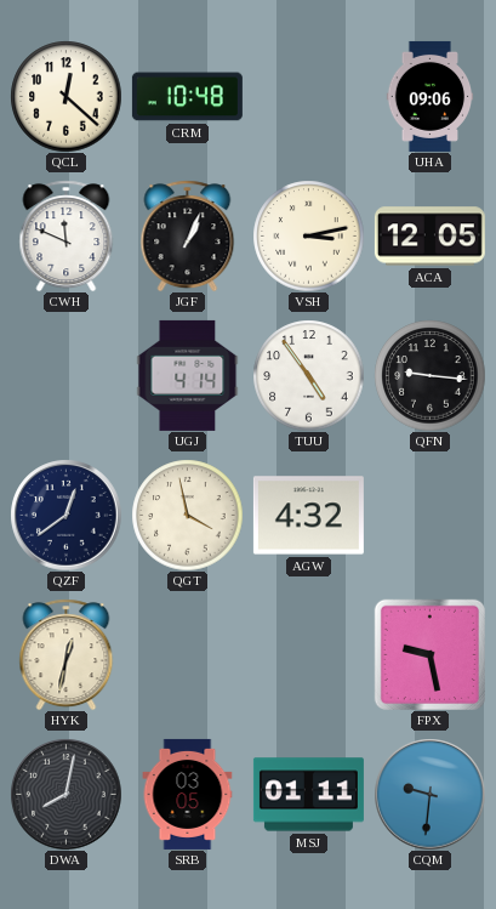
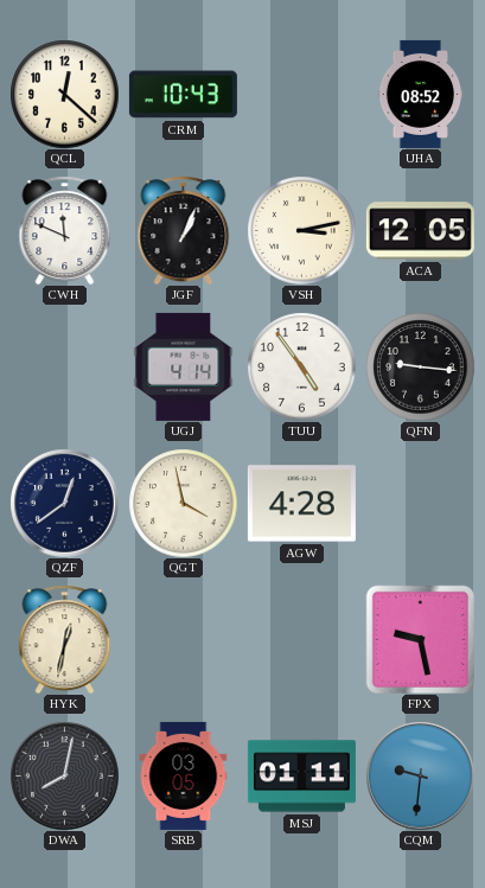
CRM: 10:48 -> 10:43
UHA: 09:06 -> 08:52
AGW: 4:32 -> 4:28
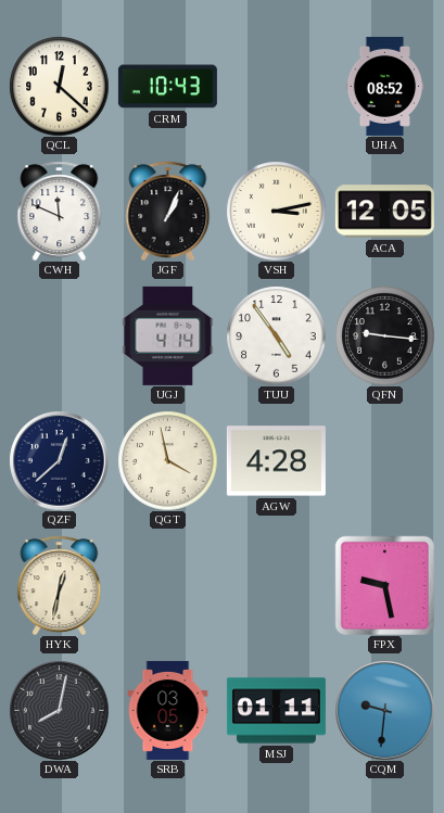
QZF: 12:39 -> 12:38
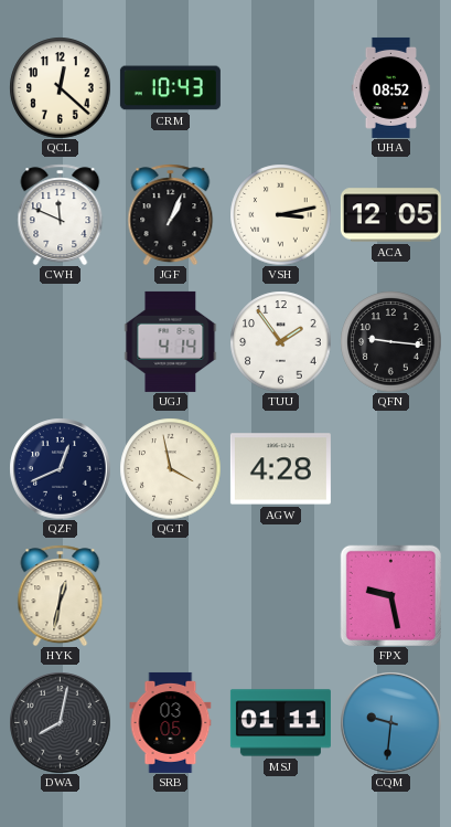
TUU: 4:54 -> 1:54
QZF: 12:38 -> 12:41
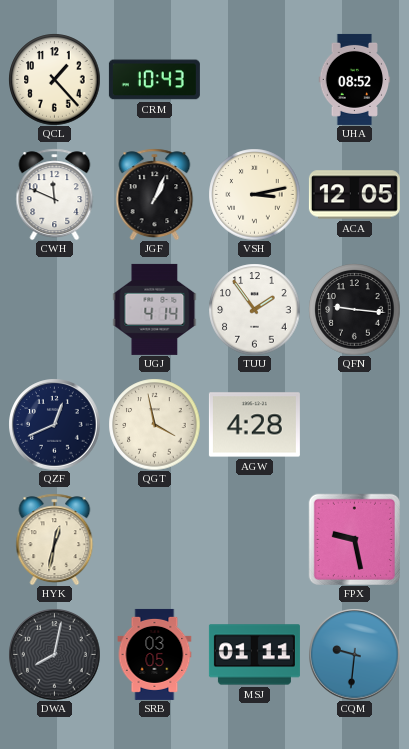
QCL: 12:22 -> 1:23
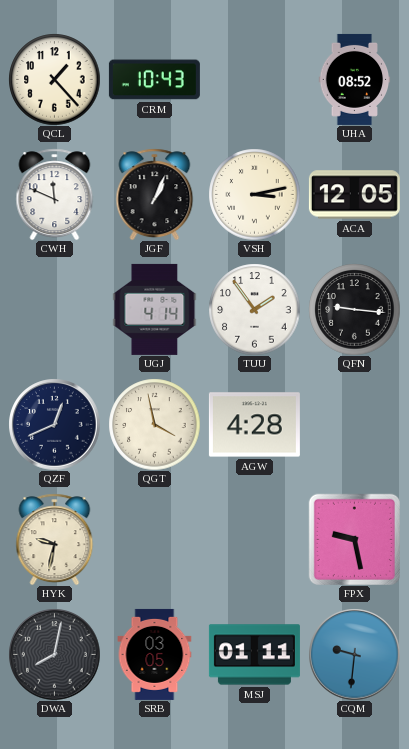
HYK: 12:32 -> 9:32
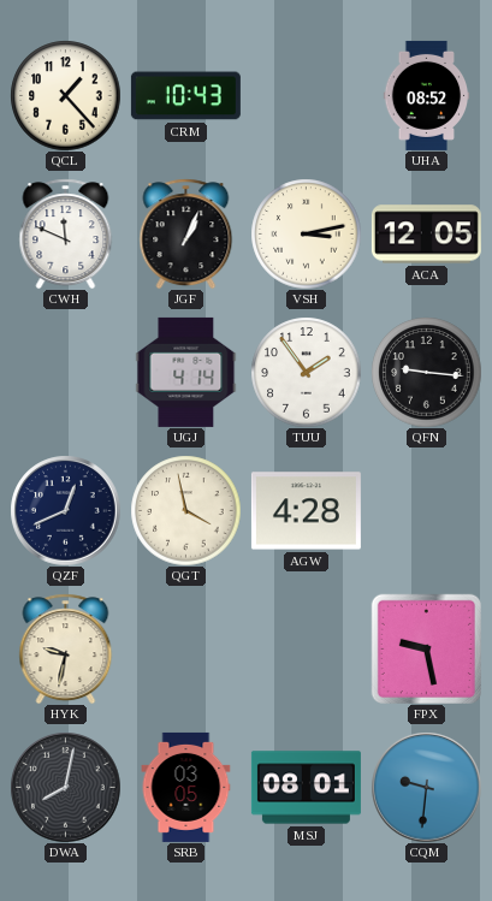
MSJ: 01:11 -> 08:01
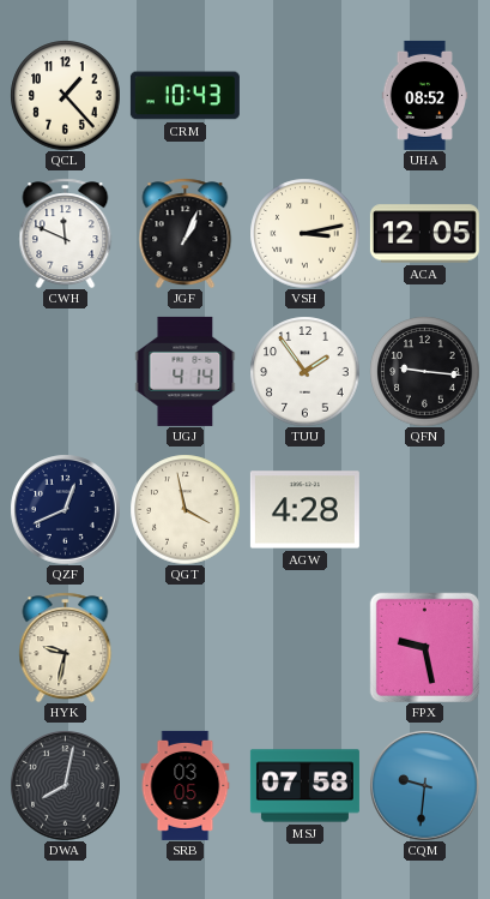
MSJ: 08:01 -> 07:58
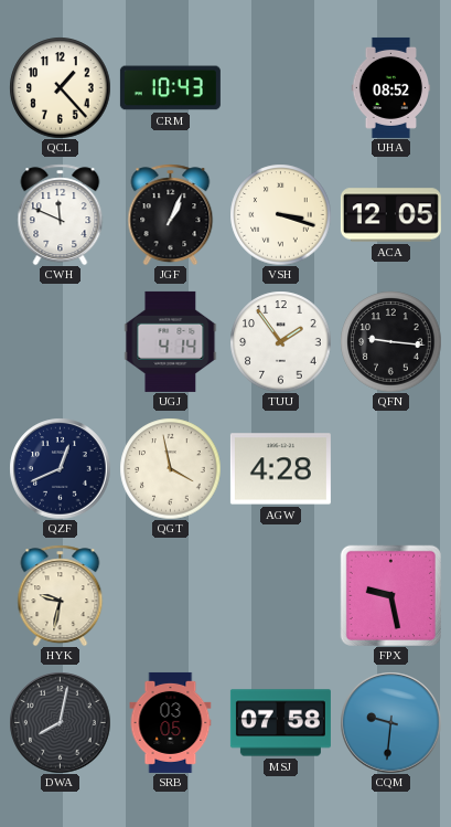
VSH: 3:13 -> 3:18
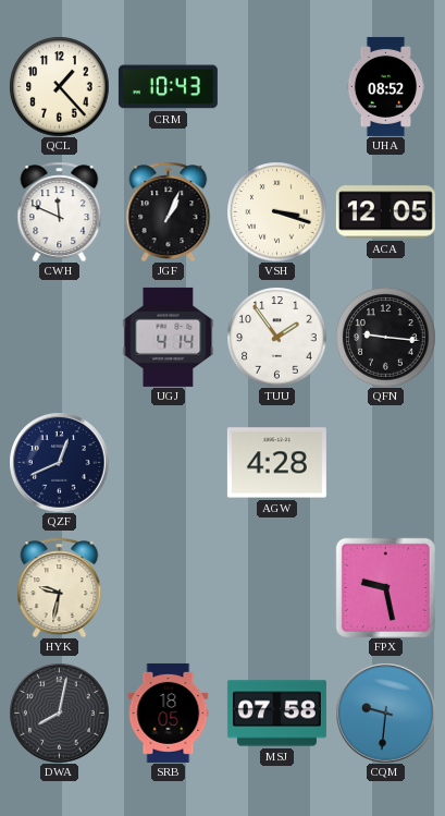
QGT: 3:58 -> none
SRB: 03:05 -> 18:05
